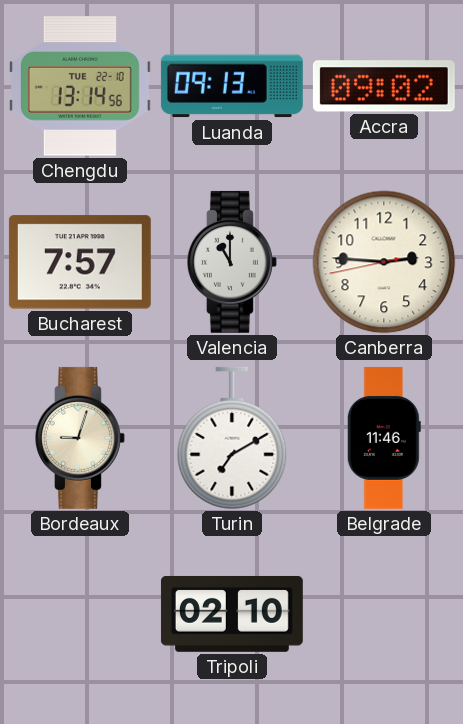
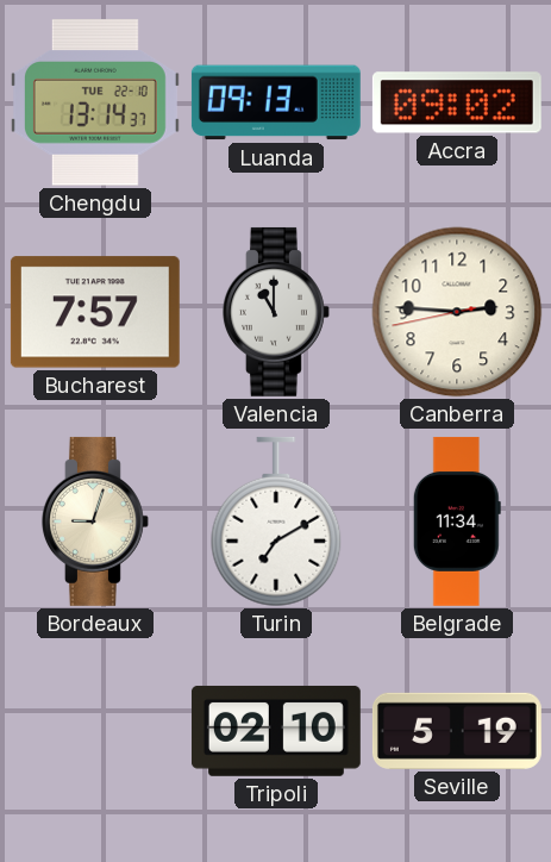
Chengdu: 13:14:56 -> 13:14:37
Belgrade: 11:46 -> 11:34
Seville: none -> 5:19
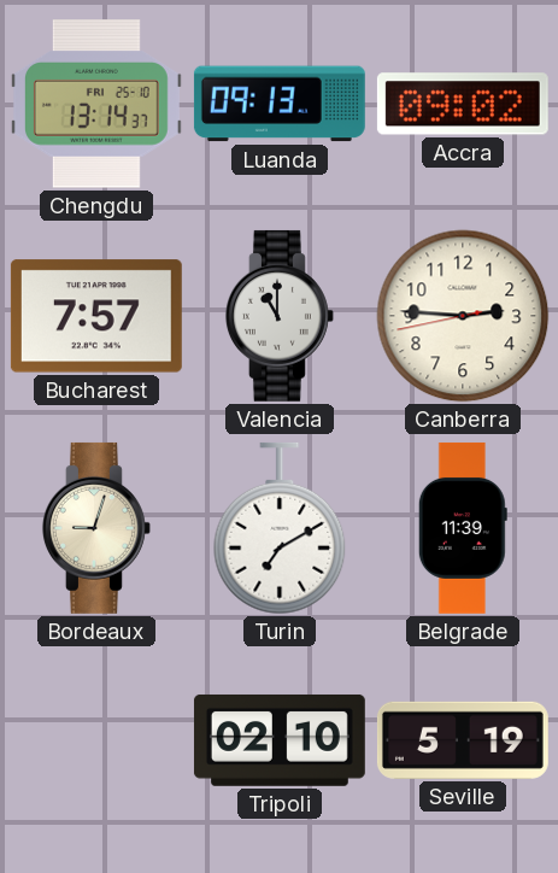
Chengdu date: TUE 22-10 -> FRI 25-10
Belgrade: 11:34 -> 11:39
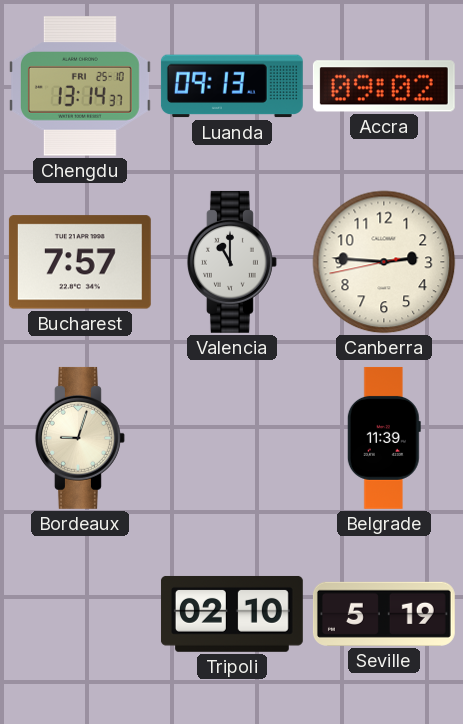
Turin: 7:10 -> none
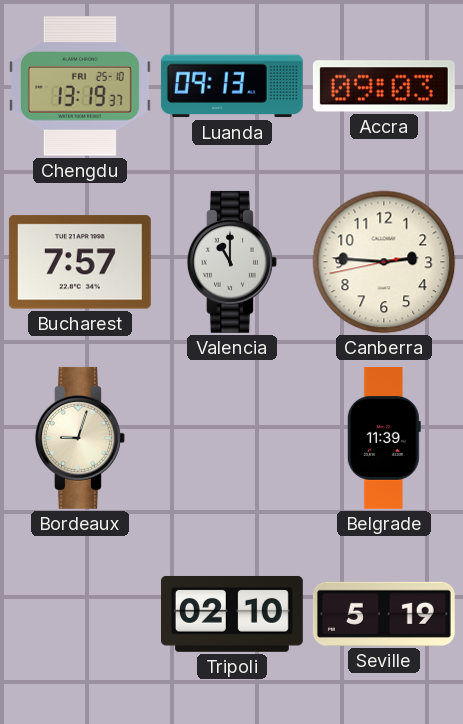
Chengdu: 13:14 -> 13:19
Accra: 09:02 -> 09:03
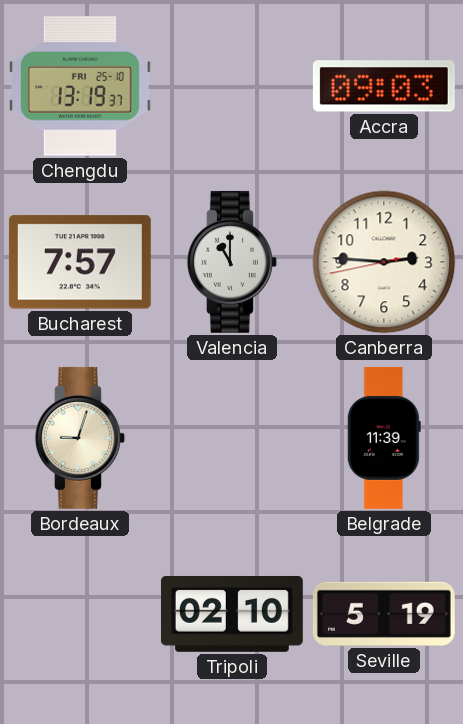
Luanda: 09:13 -> none
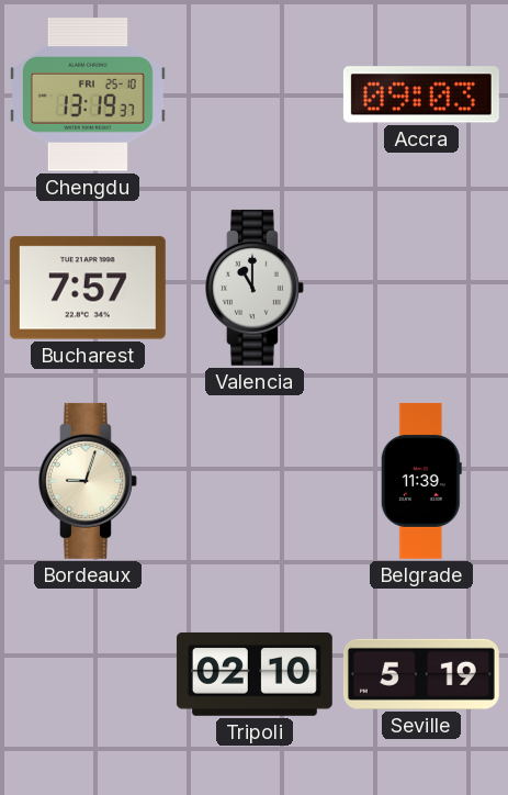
Canberra: 2:45 -> none
